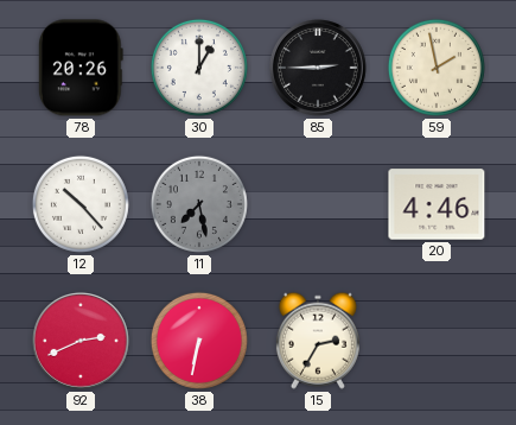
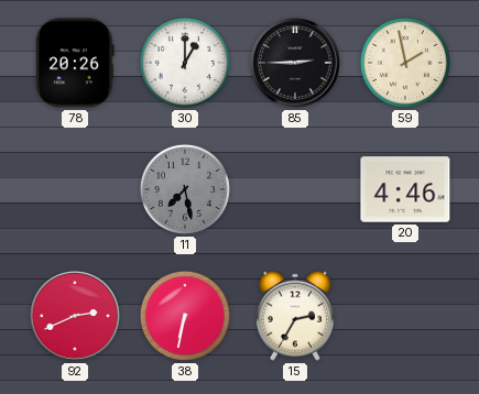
12: 10:23 -> none
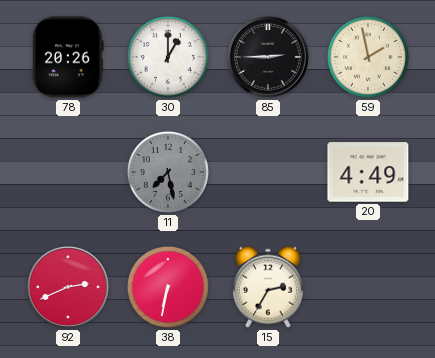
20: 4:46 -> 4:49
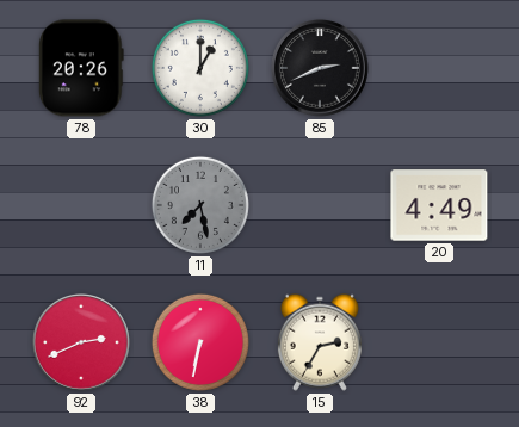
85: 2:45 -> 2:41
59: 1:58 -> none
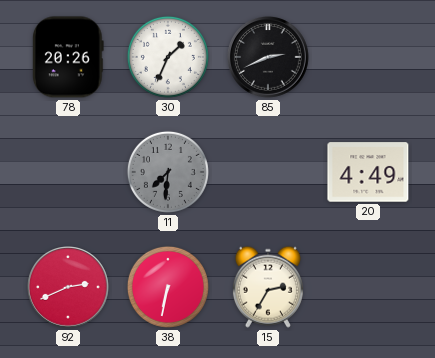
30: 1:00 -> 1:34
11: 7:28 -> 7:31
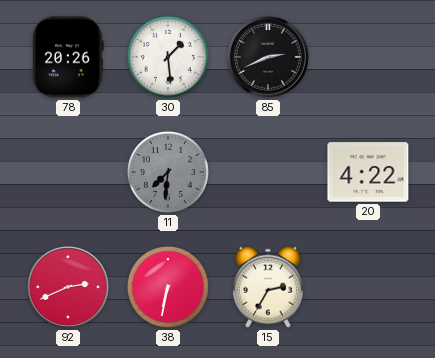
30: 1:34 -> 1:29
20: 4:49 -> 4:22
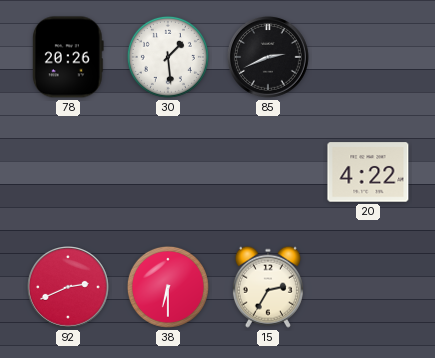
11: 7:31 -> none
38: 6:32 -> 6:30
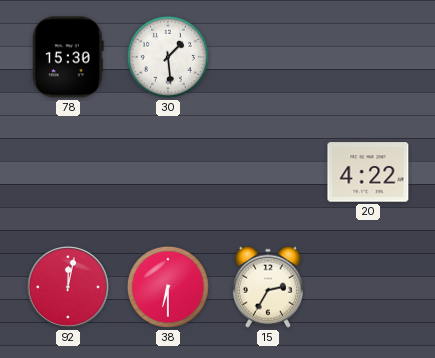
78: 20:26 -> 15:30
85: 2:41 -> none
92: 2:41 -> 12:02
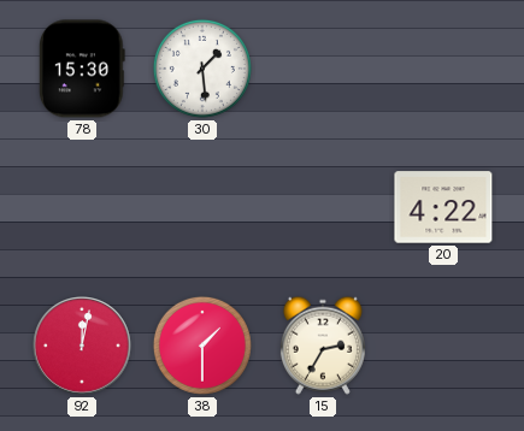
38: 6:30 -> 1:30
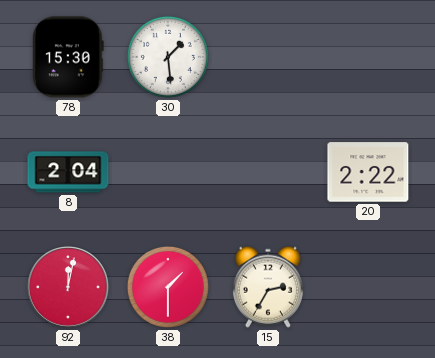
8: none -> 2:04
20: 4:22 -> 2:22
